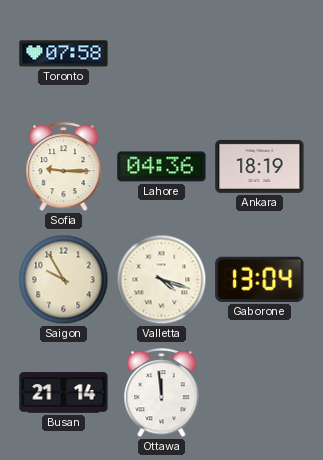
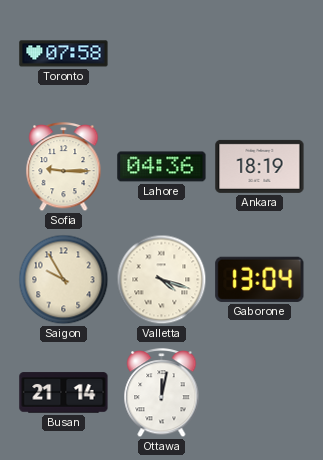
Ottawa: 11:59 -> 12:02
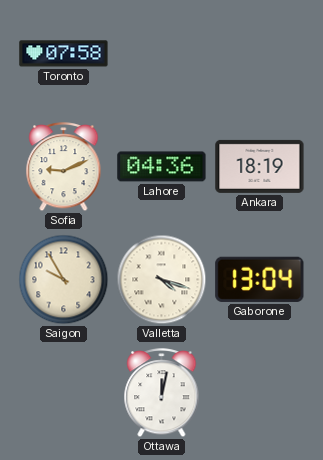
Sofia: 9:15 -> 9:11
Busan: 21:14 -> none
